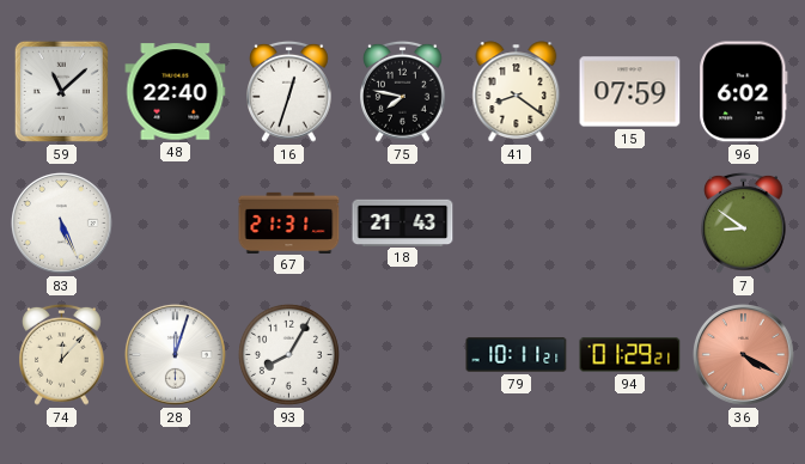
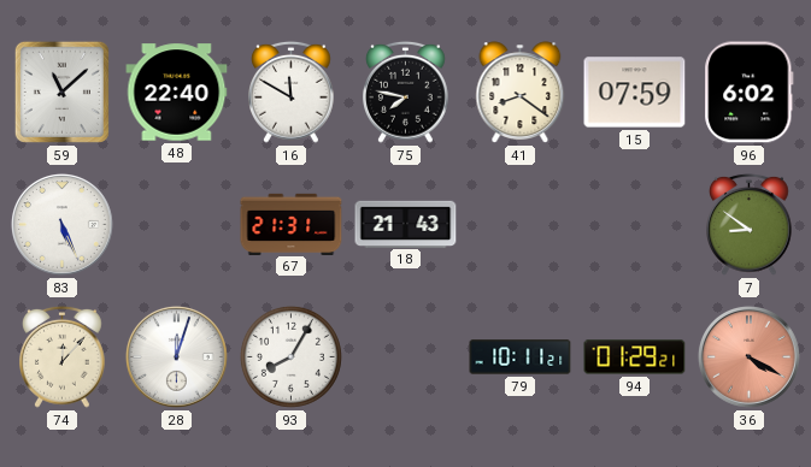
16: 12:33 -> 11:50
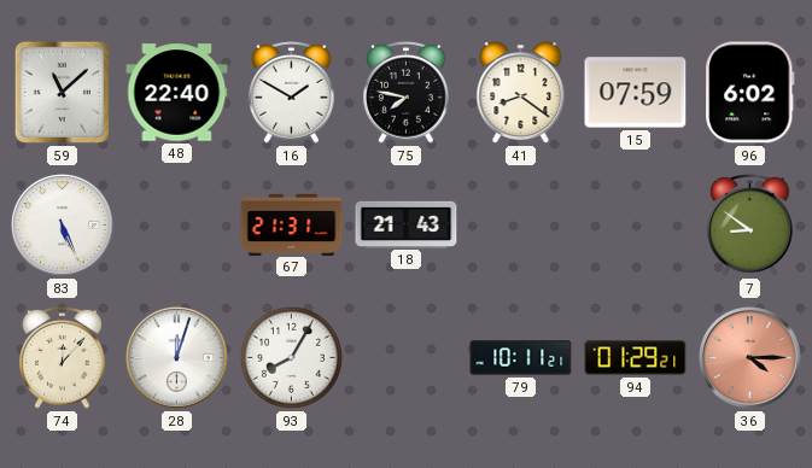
16: 11:50 -> 1:50
36: 4:20 -> 4:15
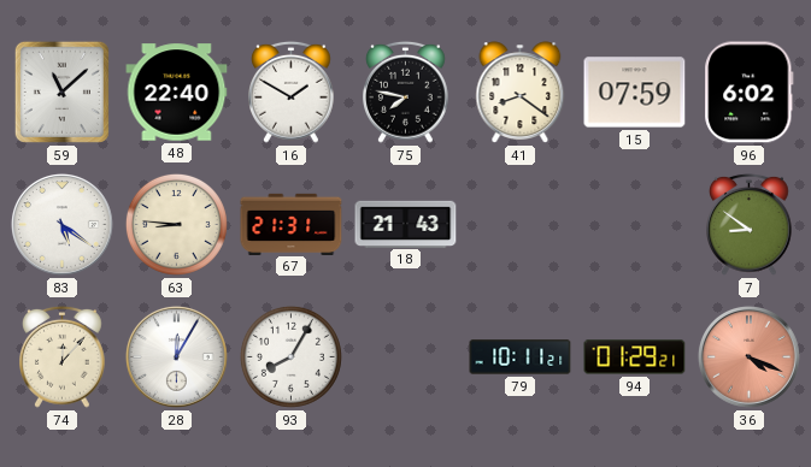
83: 5:26 -> 5:21
63: none -> 8:46
28: 12:03 -> 12:05
36: 4:15 -> 4:19
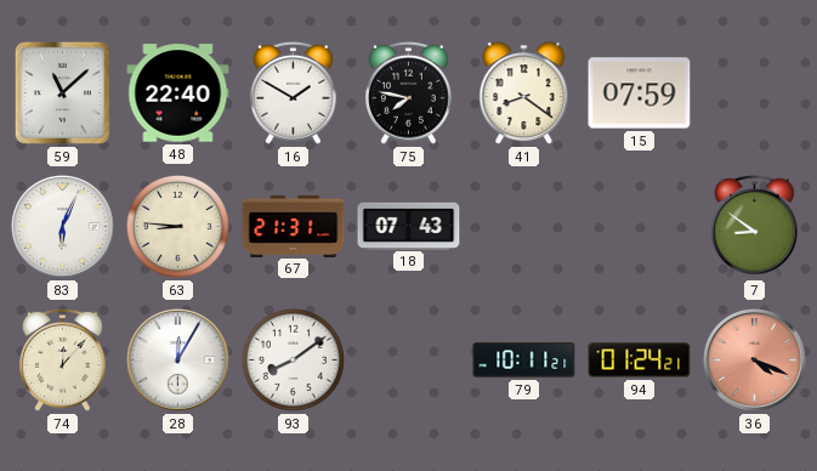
96: 6:02 -> none
83: 5:21 -> 6:04
18: 21:43 -> 07:43
93: 8:05 -> 8:09
94: 01:29 -> 01:24
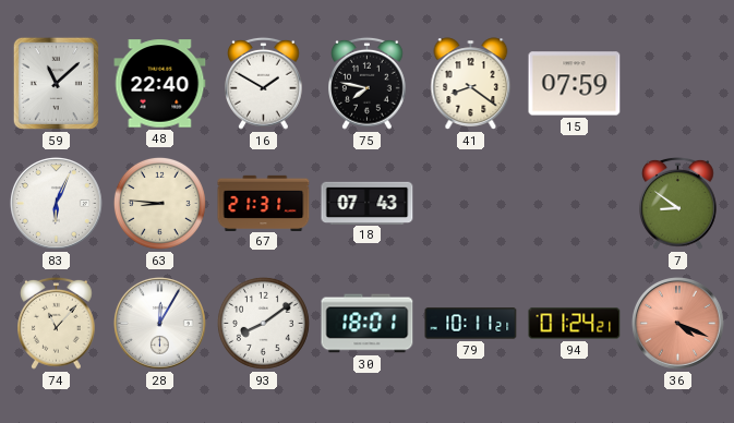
74: 12:07 -> 11:07
30: none -> 18:01
